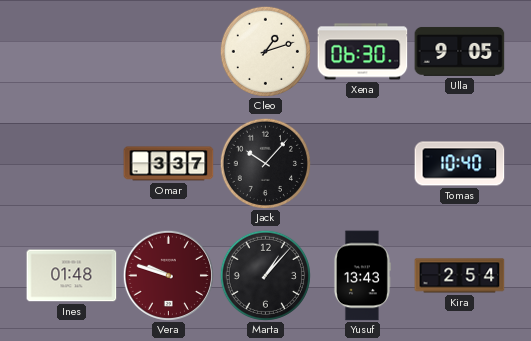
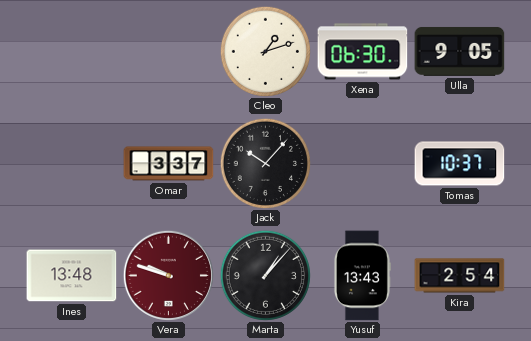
Tomas: 10:40 -> 10:37
Ines: 01:48 -> 13:48
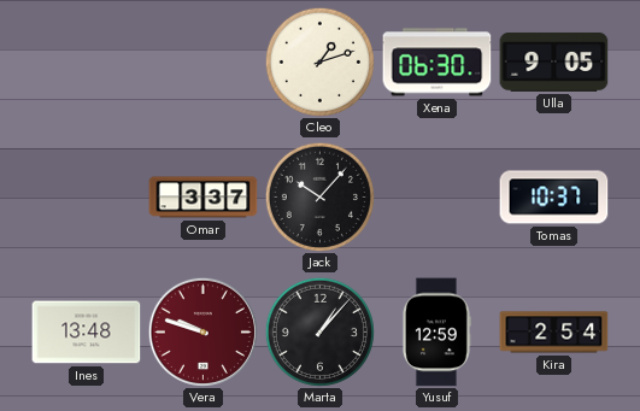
Yusuf: 13:43 -> 12:59
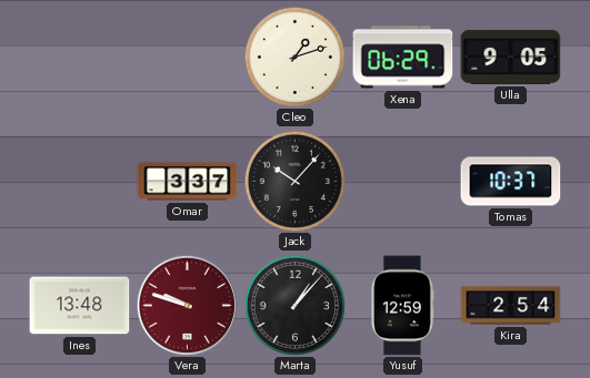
Xena: 06:30 -> 06:29
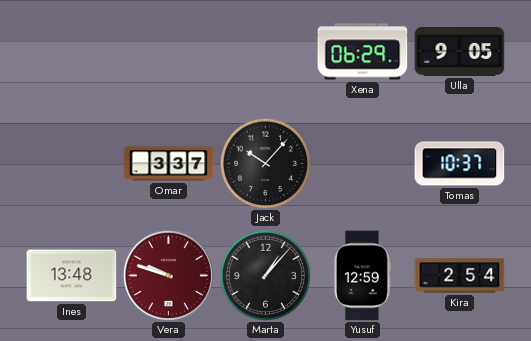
Cleo: 1:12 -> none
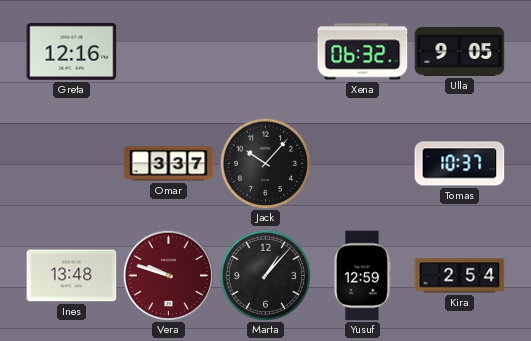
Greta: none -> 12:16
Xena: 06:29 -> 06:32
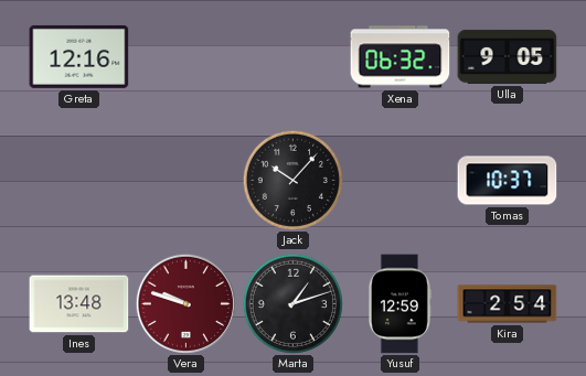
Omar: 3:37 -> none
Marta: 1:07 -> 1:12
